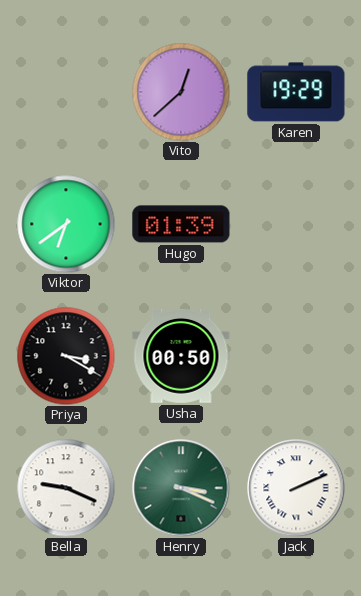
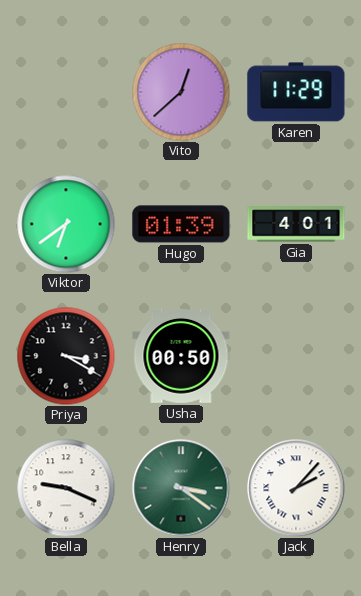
Karen: 19:29 -> 11:29
Gia: none -> 4:01
Henry: 3:19 -> 3:21
Jack: 2:11 -> 2:07
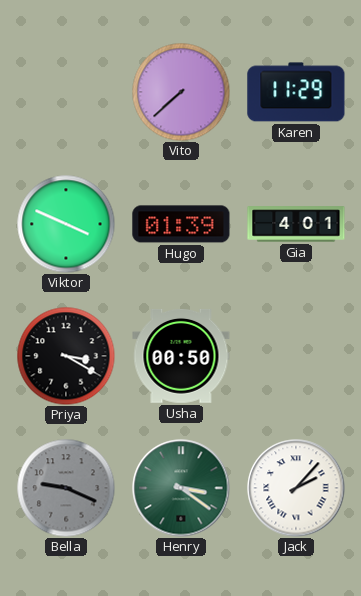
Vito: 12:38 -> 7:38
Viktor: 6:39 -> 3:49
Bella dial: white -> grey
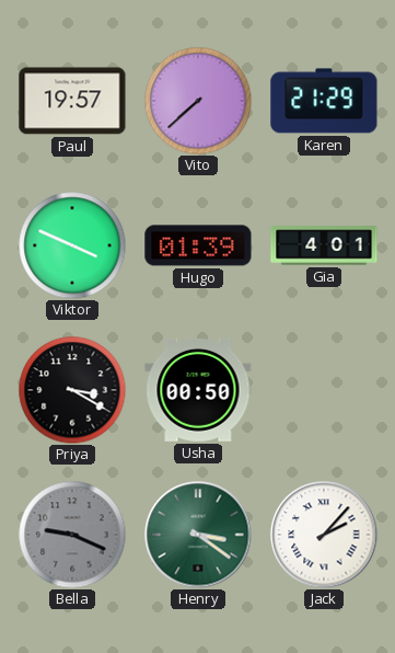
Paul: none -> 19:57
Karen: 11:29 -> 21:29
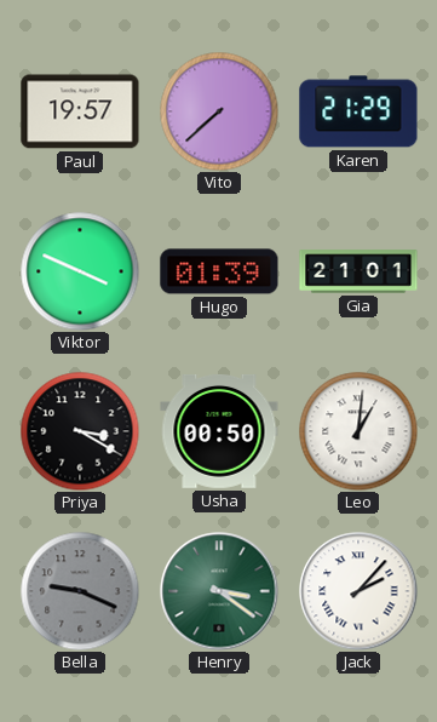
Gia: 4:01 -> 21:01
Leo: none -> 1:01
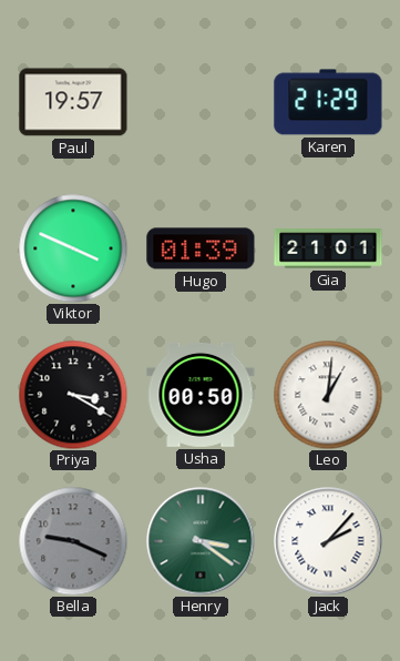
Vito: 7:38 -> none
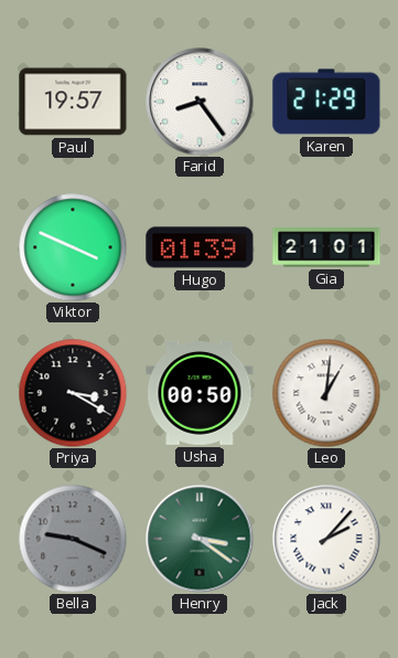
Farid: none -> 8:24
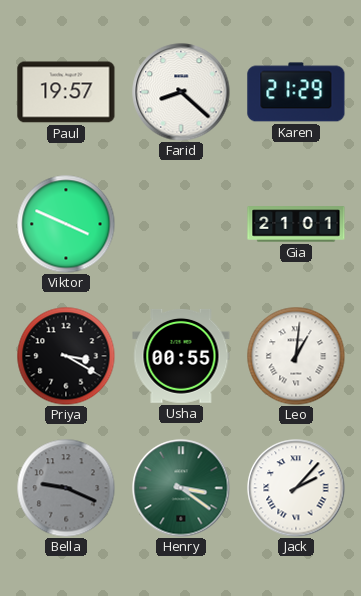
Farid: 8:24 -> 8:22
Hugo: 01:39 -> none
Usha: 00:50 -> 00:55
